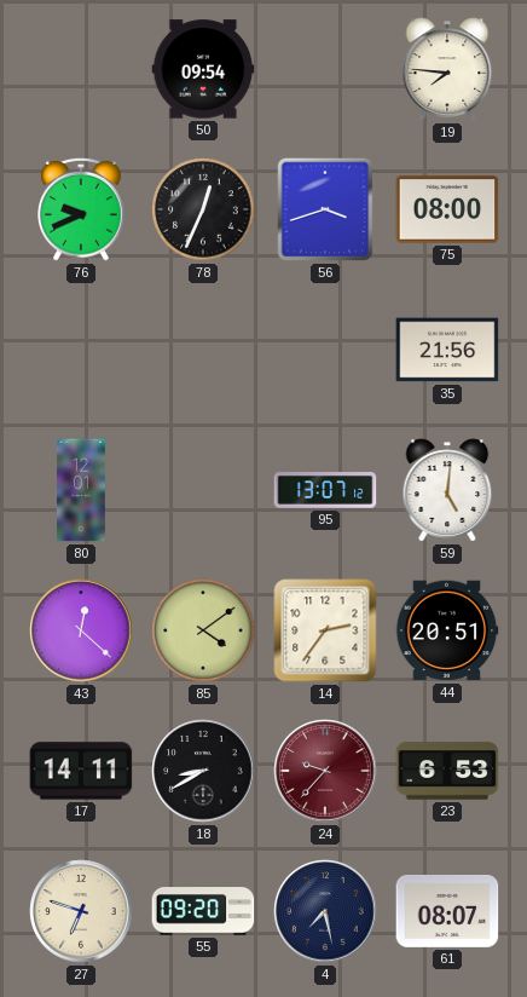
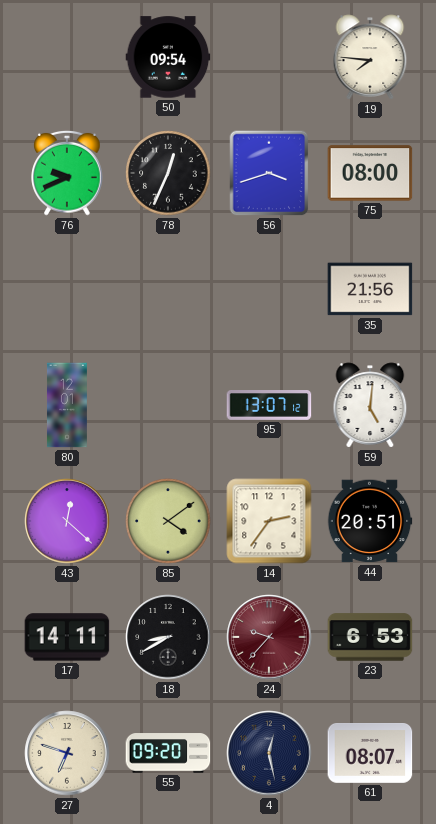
4: 7:28 -> 12:28
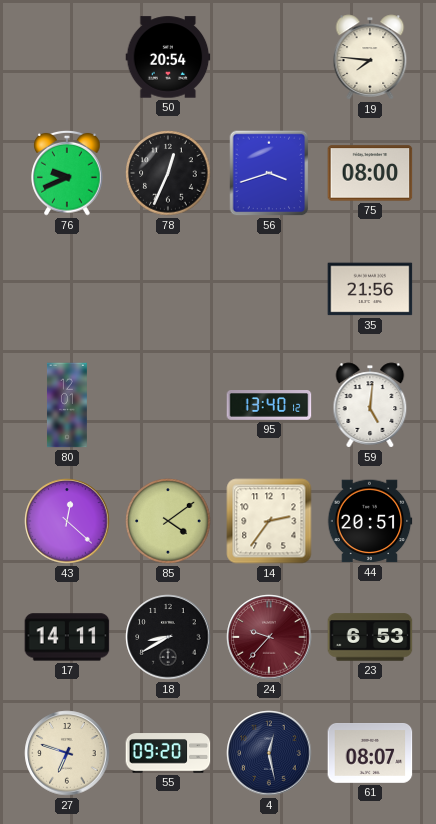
50: 09:54 -> 20:54
95: 13:07 -> 13:40
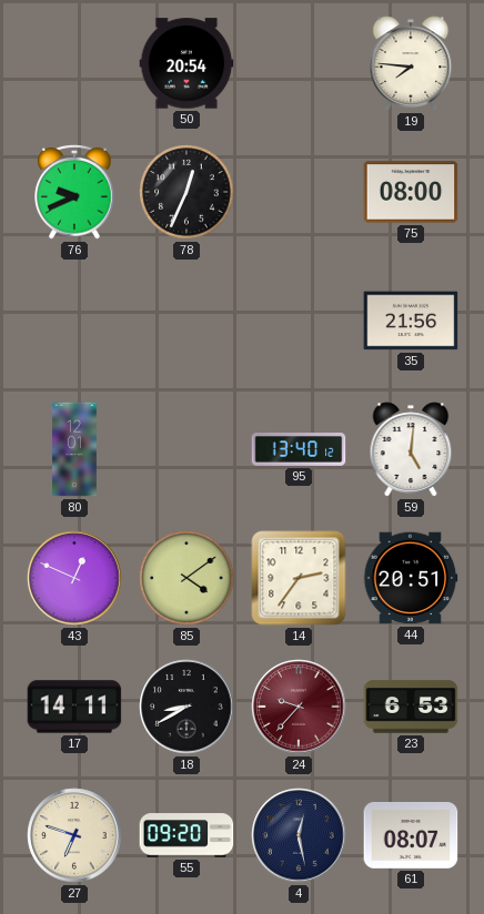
56: 3:42 -> none
43: 12:22 -> 12:49
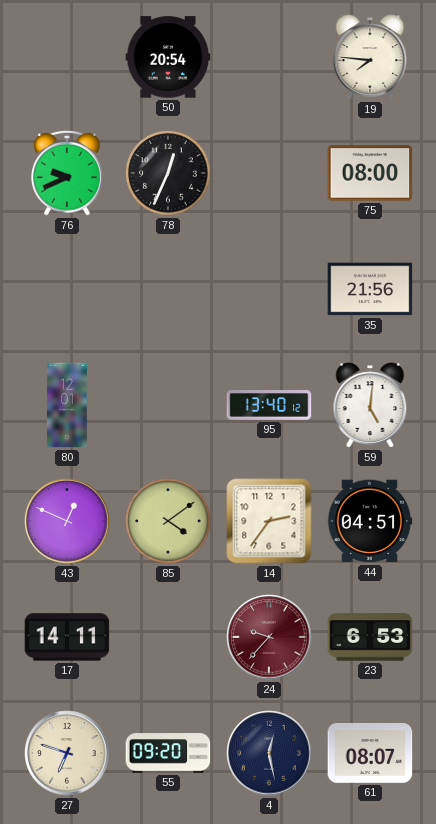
44: 20:51 -> 04:51
18: 8:40 -> none
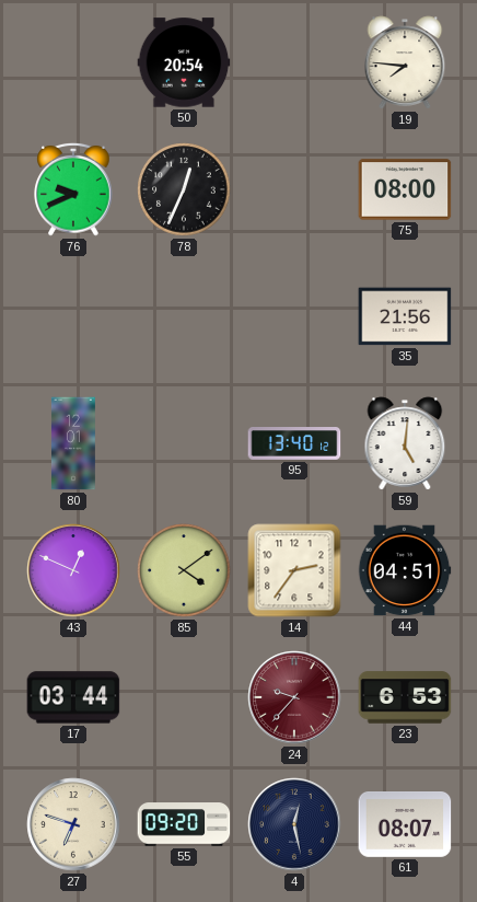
17: 14:11 -> 03:44
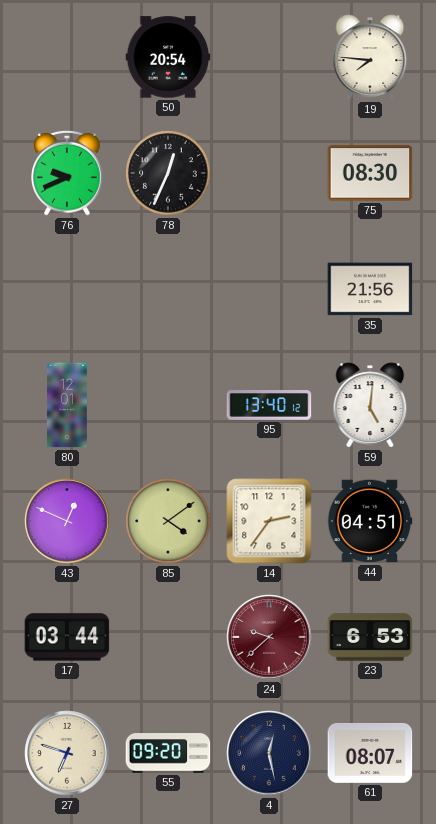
75: 08:00 -> 08:30
24: 9:37 -> 9:38
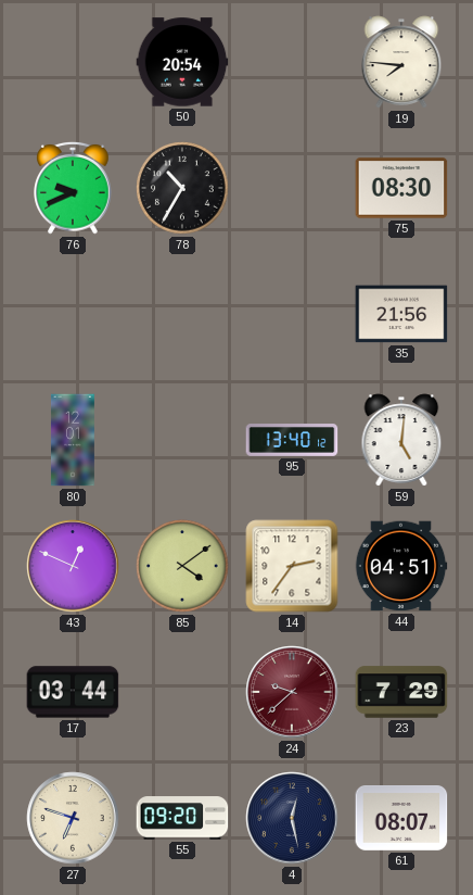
78: 12:34 -> 10:35
23: 6:53 -> 7:29
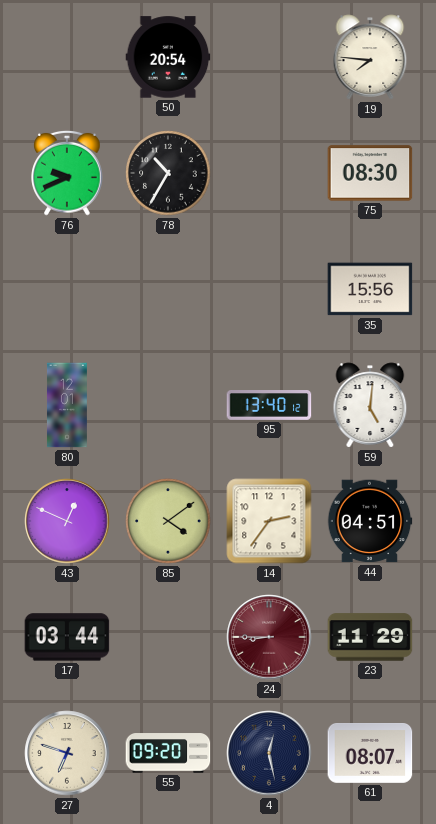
35: 21:56 -> 15:56
24: 9:38 -> 8:45
23: 7:29 -> 11:29
